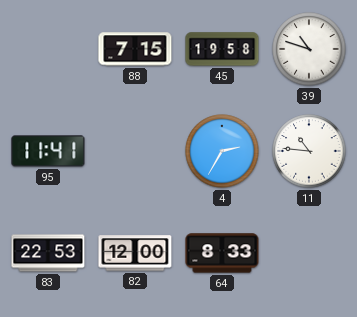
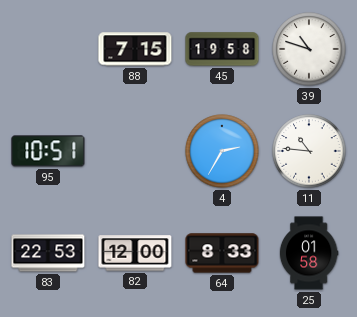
95: 11:41 -> 10:51
25: none -> 01:58
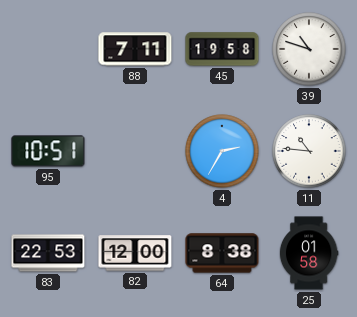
88: 7:15 -> 7:11
64: 8:33 -> 8:38
